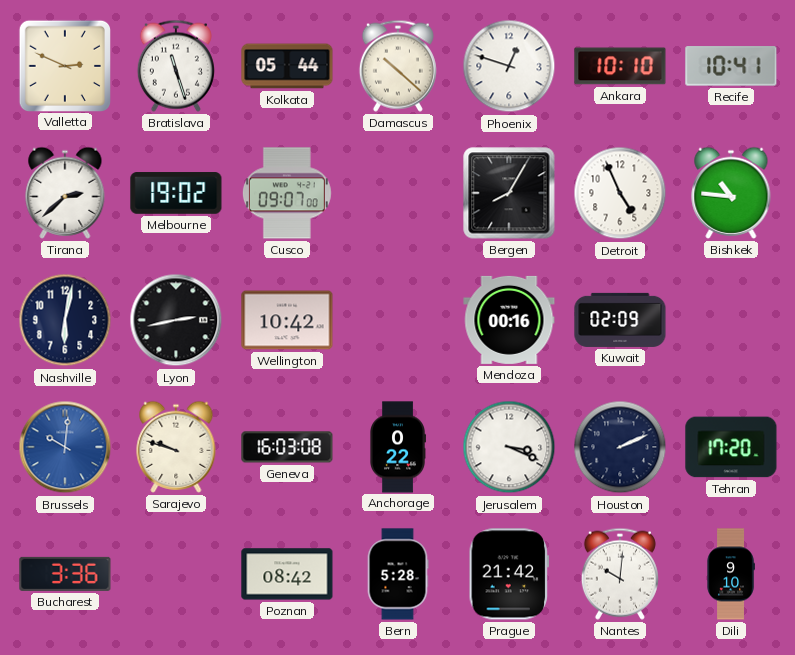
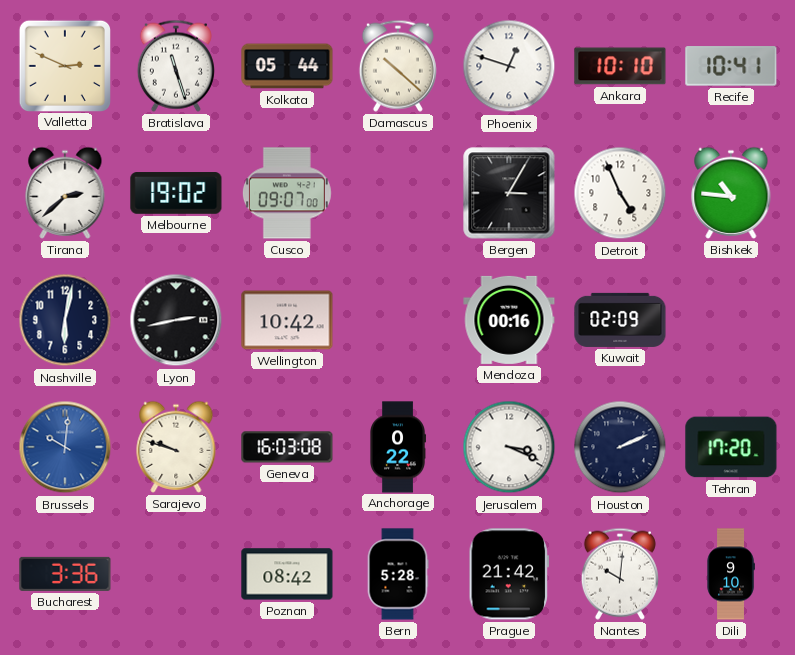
Bergen: 8:05 -> 3:05
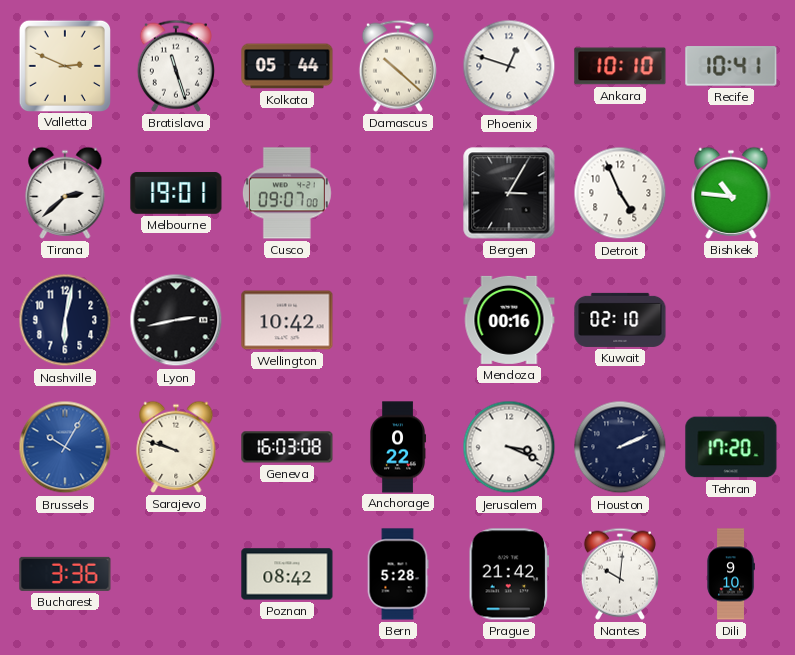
Melbourne: 19:02 -> 19:01
Kuwait: 02:09 -> 02:10
Brussels: 10:01 -> 10:05
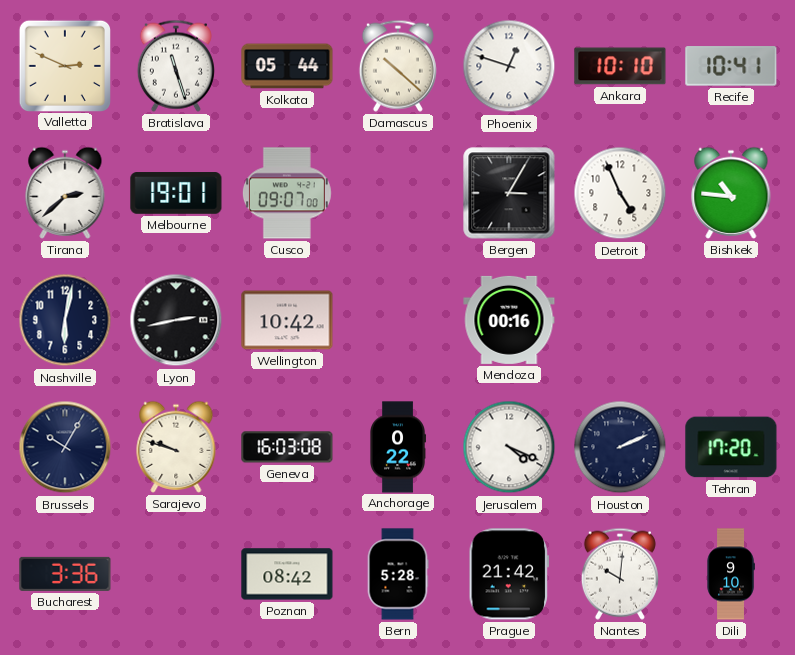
Kuwait: 02:10 -> none
Brussels dial: blue -> navy
Jerusalem: 3:19 -> 4:19
